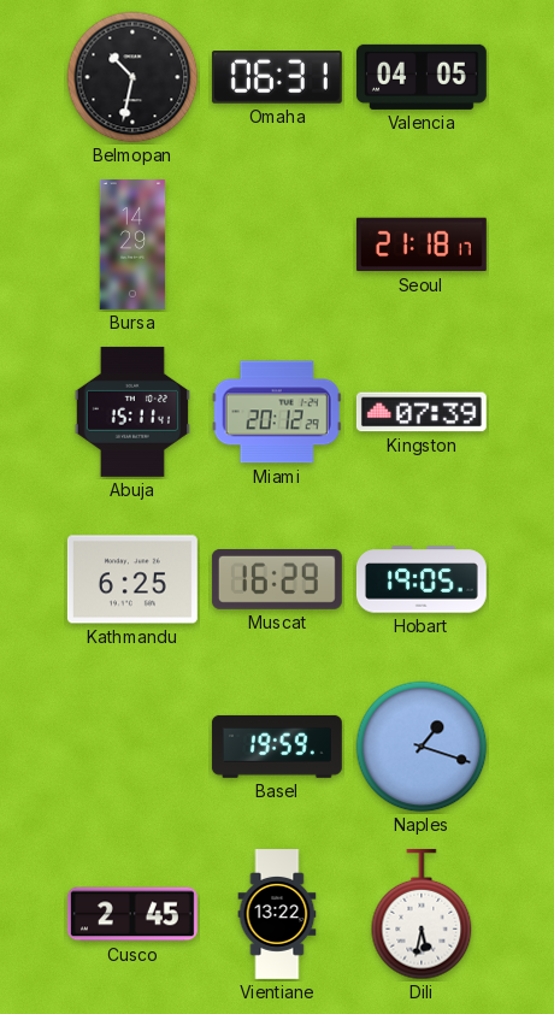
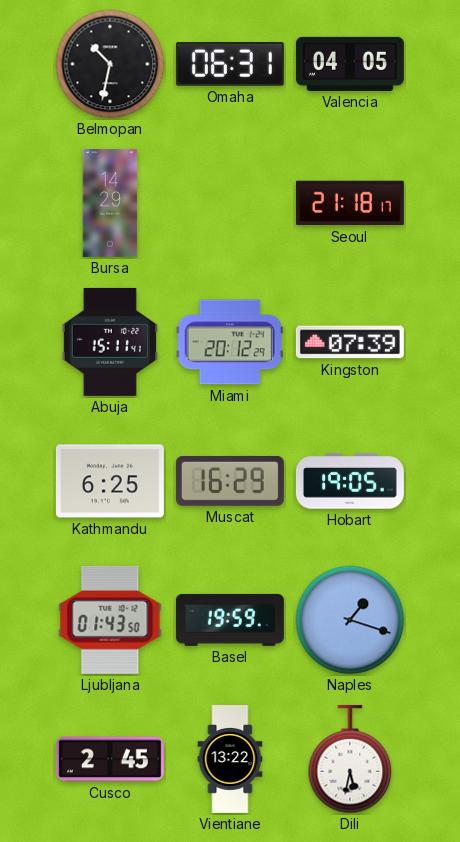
Ljubljana: none -> 01:43
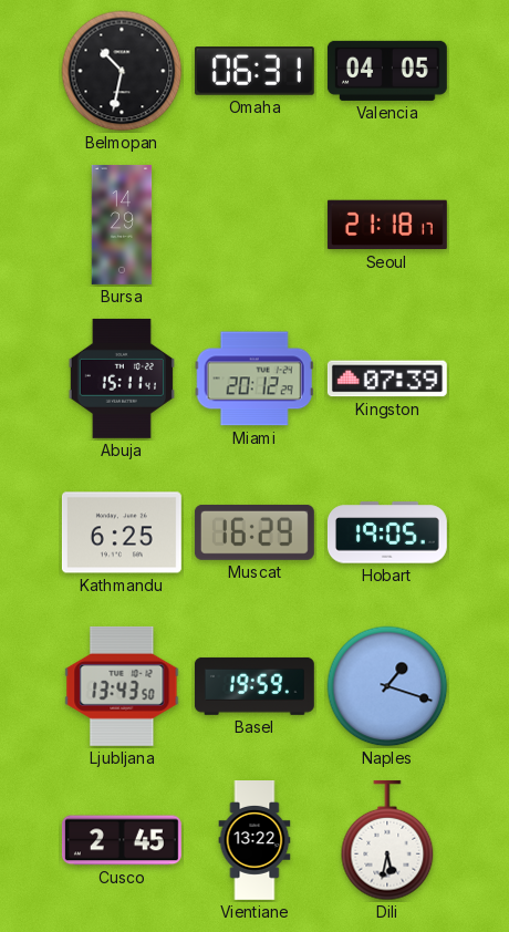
Ljubljana: 01:43 -> 13:43
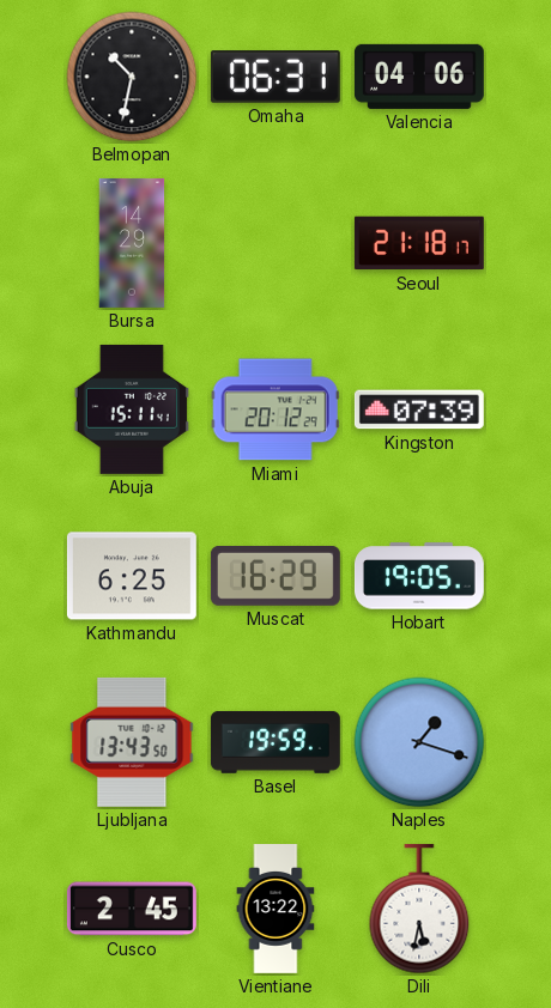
Valencia: 04:05 -> 04:06
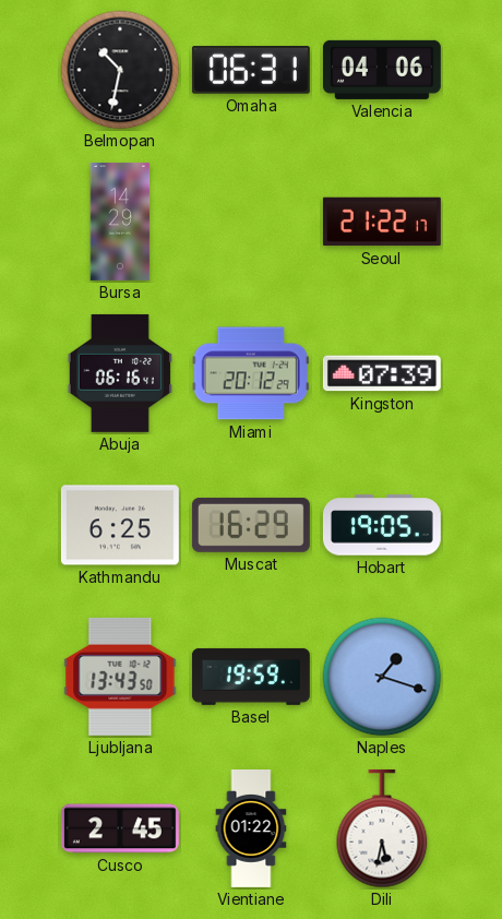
Seoul: 21:18 -> 21:22
Abuja: 15:11 -> 06:16
Vientiane: 13:22 -> 01:22
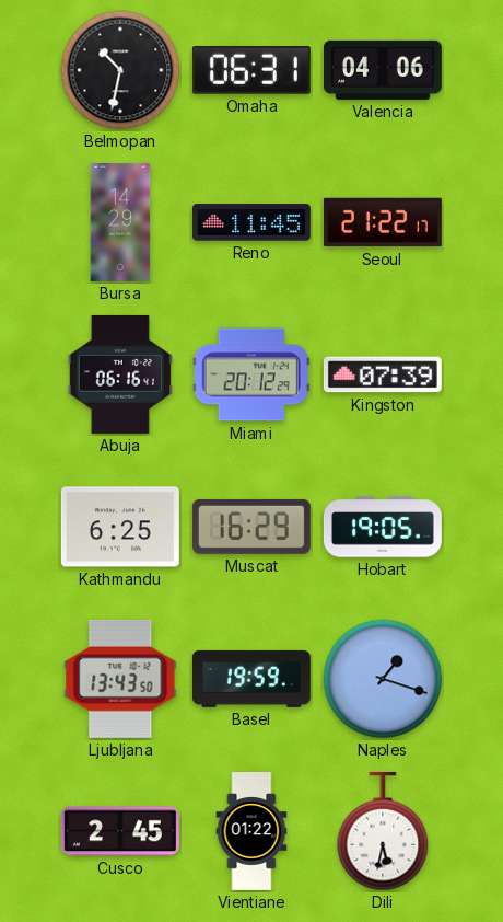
Reno: none -> 11:45
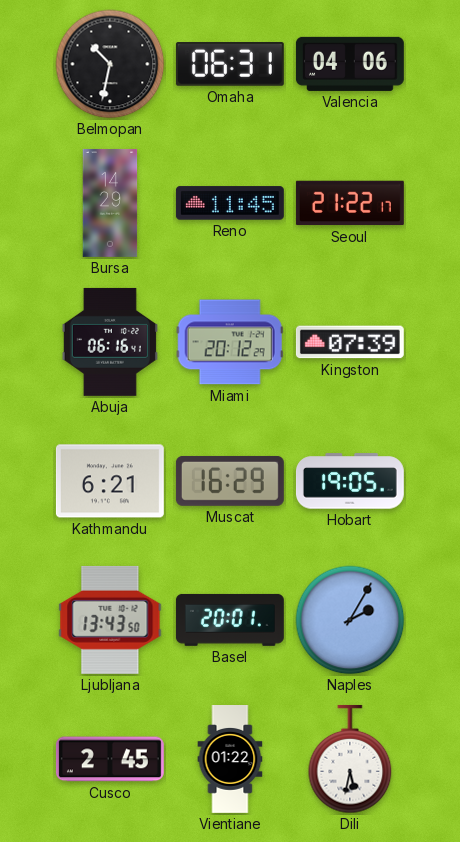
Kathmandu: 6:25 -> 6:21
Basel: 19:59 -> 20:01
Naples: 1:18 -> 2:05
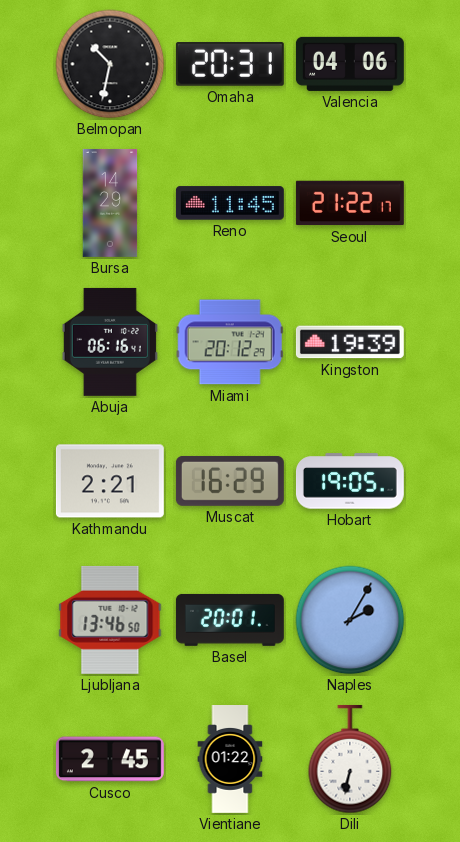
Omaha: 06:31 -> 20:31
Kingston: 07:39 -> 19:39
Kathmandu: 6:21 -> 2:21
Ljubljana: 13:43 -> 13:46
Dili: 5:32 -> 6:32
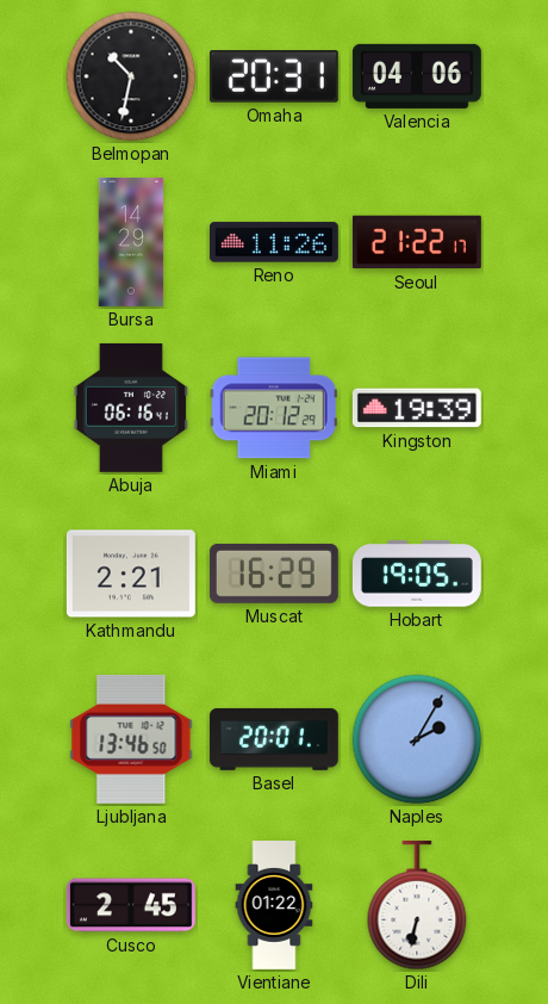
Reno: 11:45 -> 11:26
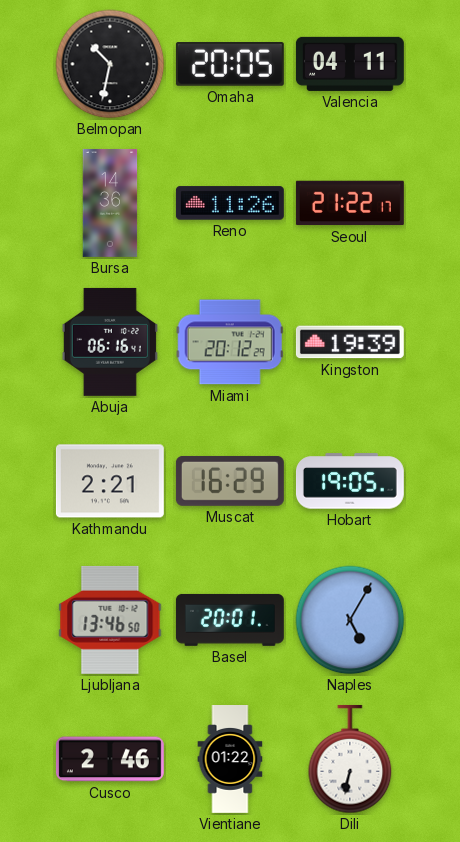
Omaha: 20:31 -> 20:05
Valencia: 04:06 -> 04:11
Bursa: 14:29 -> 14:36
Naples: 2:05 -> 5:05
Cusco: 2:45 -> 2:46
